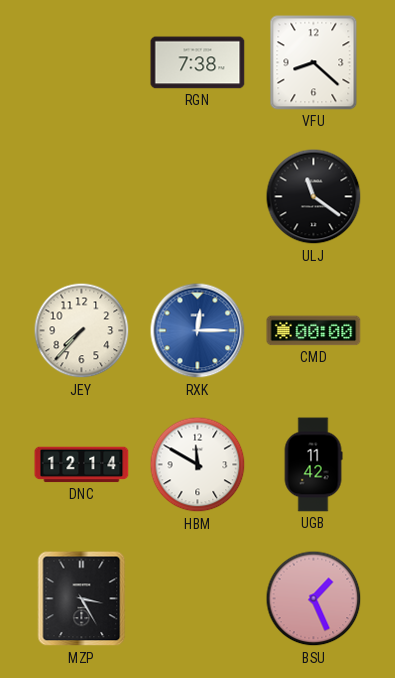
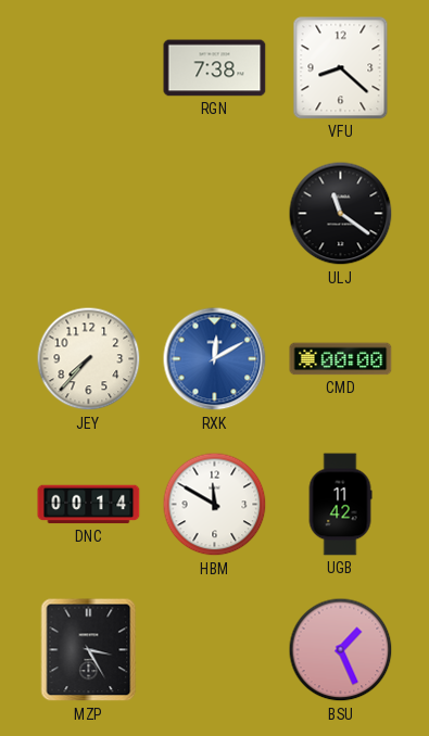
RXK: 12:15 -> 12:10
DNC: 12:14 -> 00:14
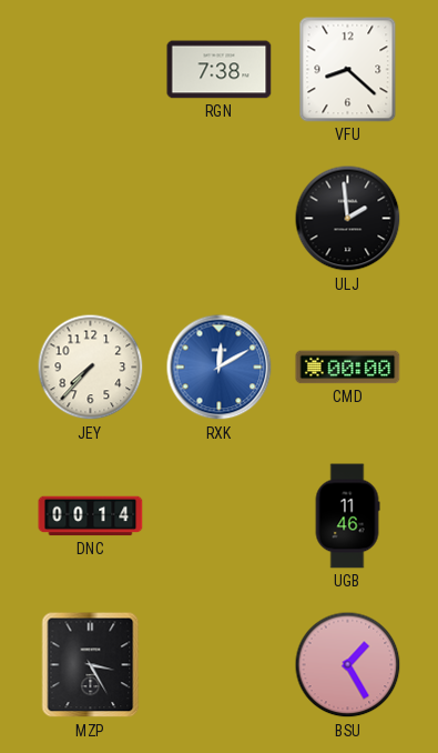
ULJ: 11:21 -> 1:59
HBM: 11:50 -> none
UGB: 11:42 -> 11:46
BSU: 1:26 -> 1:25
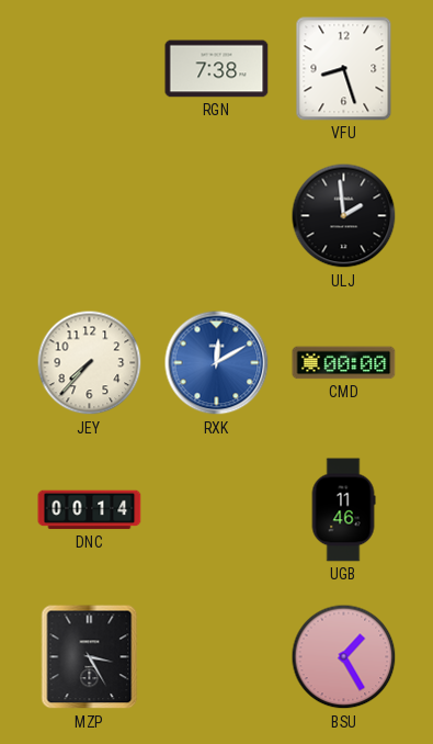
VFU: 8:22 -> 8:27
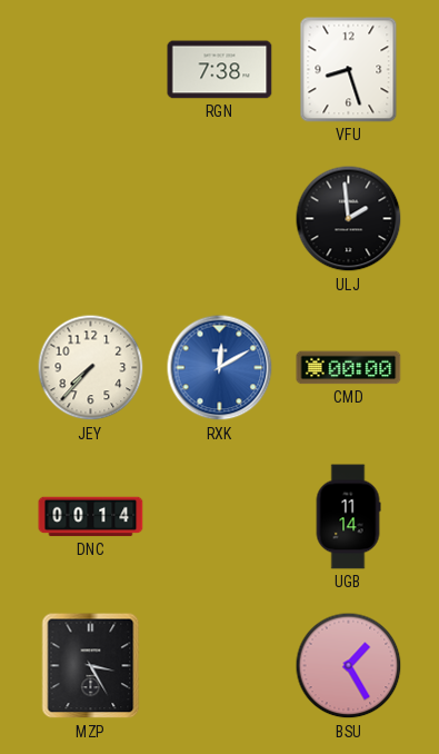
UGB: 11:46 -> 11:14
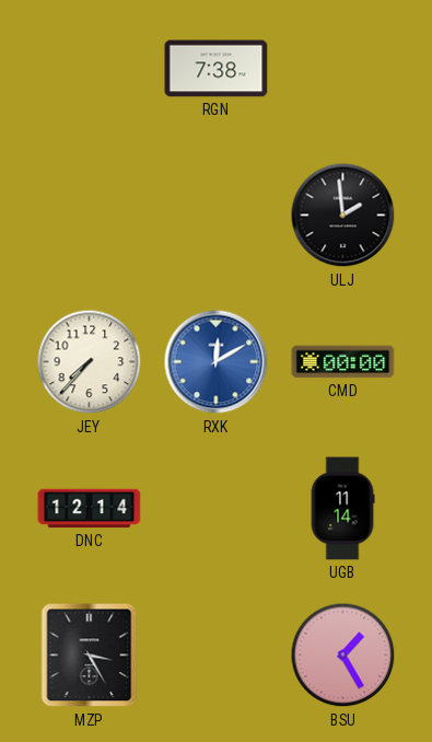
VFU: 8:27 -> none
DNC: 00:14 -> 12:14
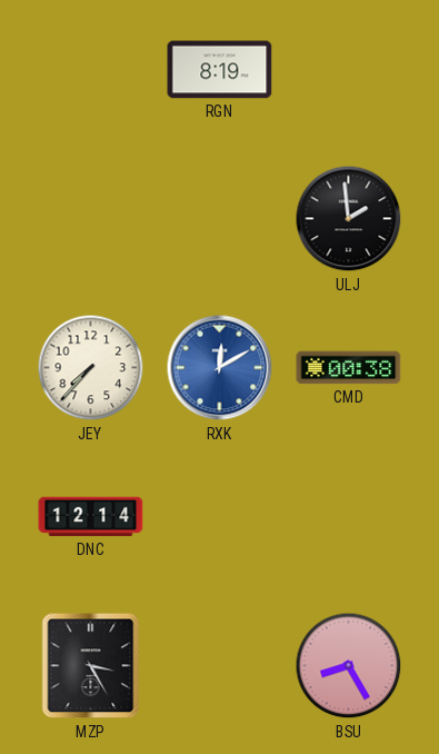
RGN: 7:38 -> 8:19
CMD: 00:00 -> 00:38
UGB: 11:14 -> none
BSU: 1:25 -> 8:25
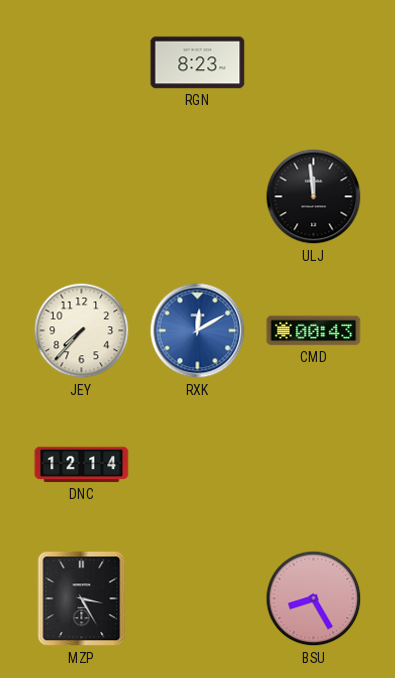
RGN: 8:19 -> 8:23
ULJ: 1:59 -> 11:59
CMD: 00:38 -> 00:43
